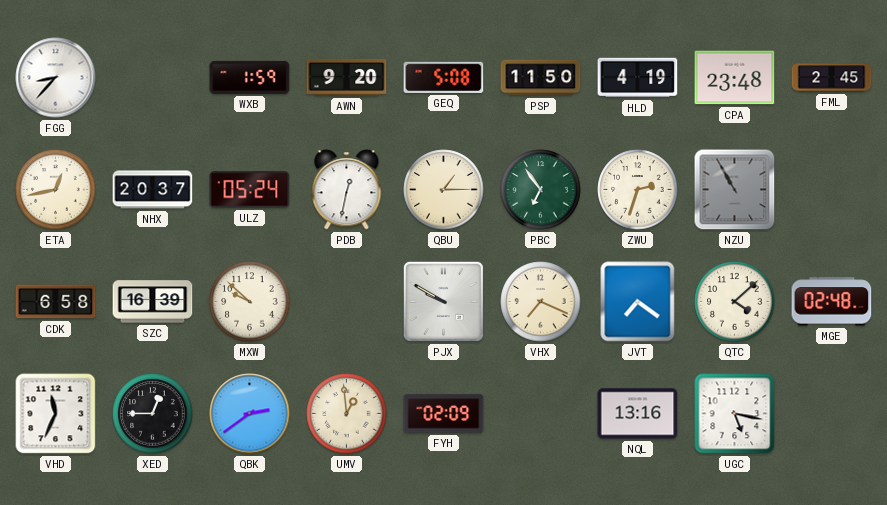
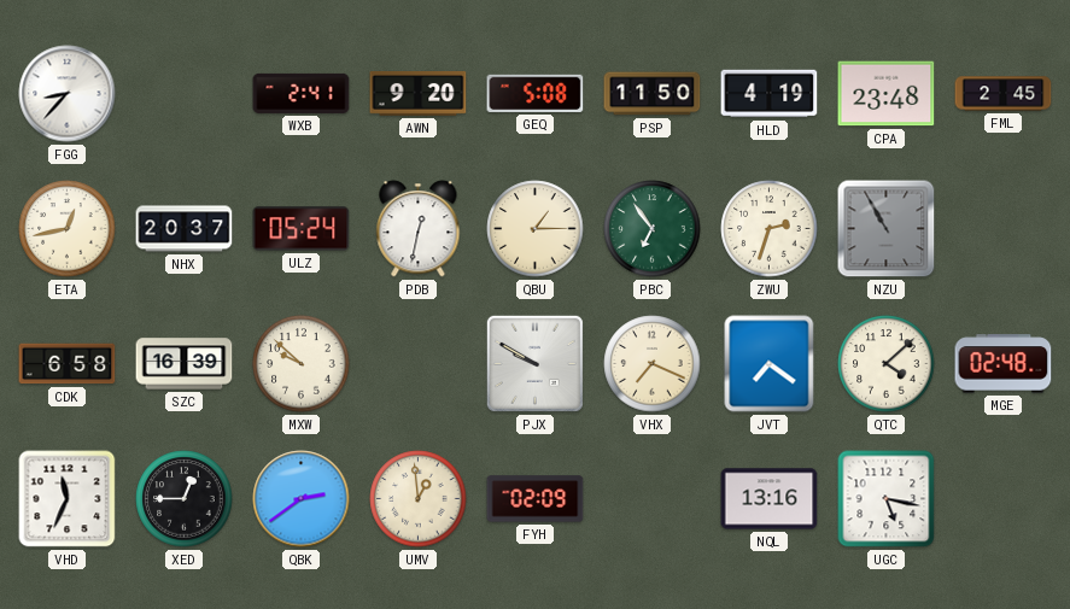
WXB: 1:59 -> 2:41
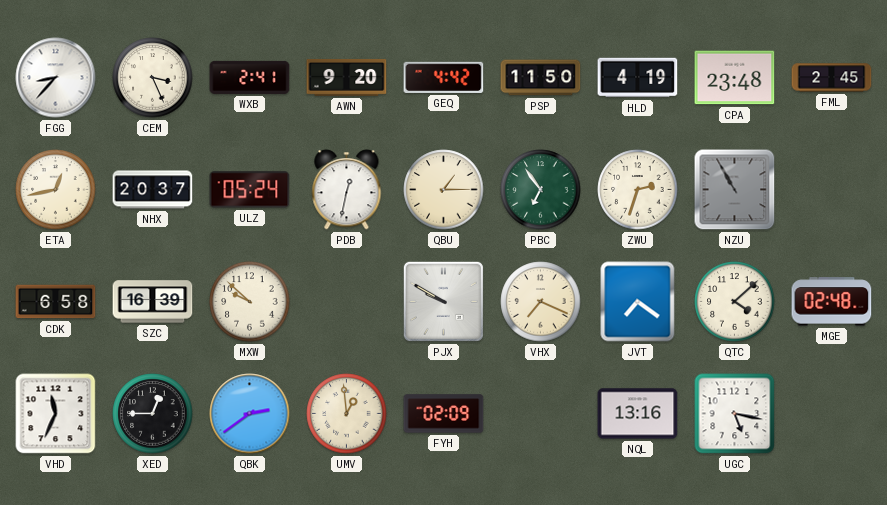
CEM: none -> 3:26
GEQ: 5:08 -> 4:42
